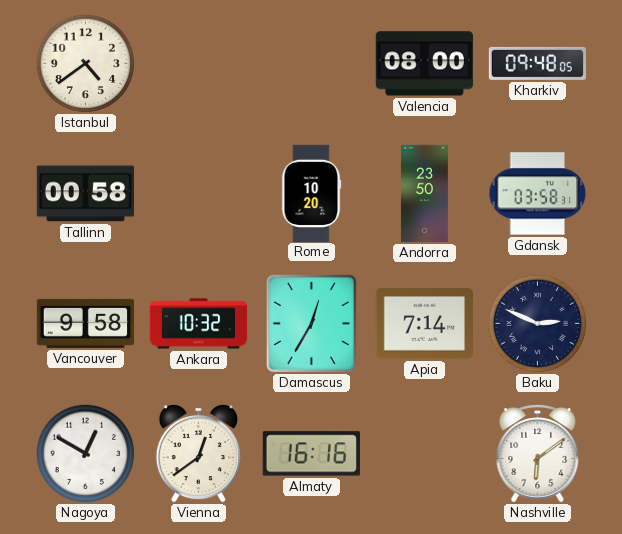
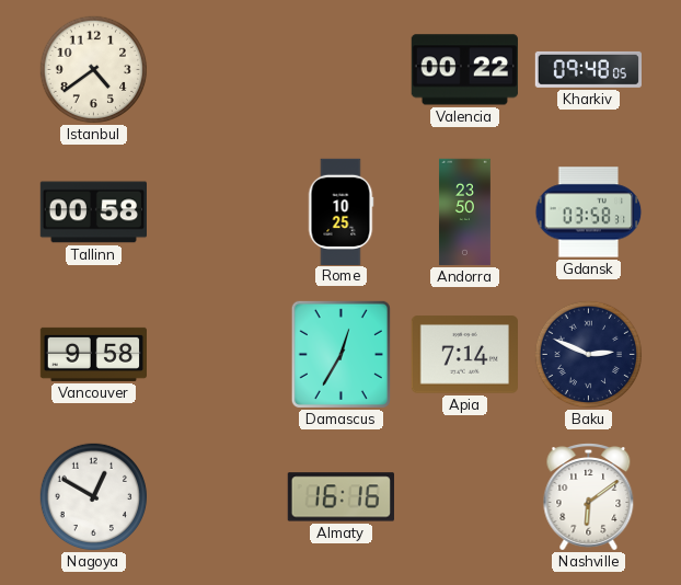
Valencia: 08:00 -> 00:22
Rome: 10:20 -> 10:25
Ankara: 10:32 -> none
Vienna: 12:39 -> none
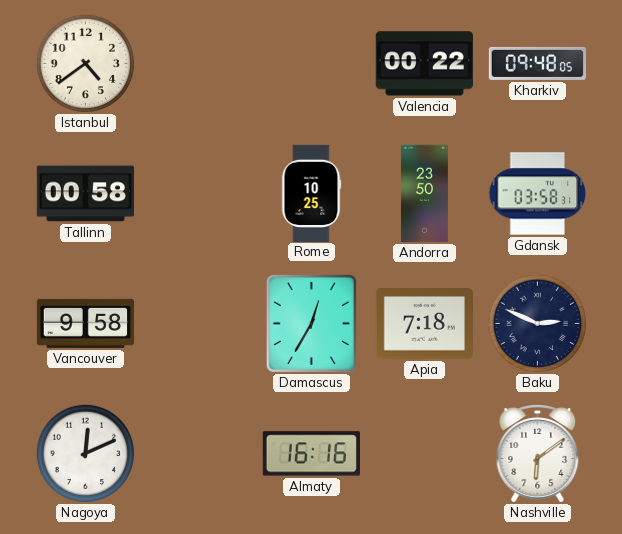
Apia: 7:14 -> 7:18
Nagoya: 12:50 -> 12:11
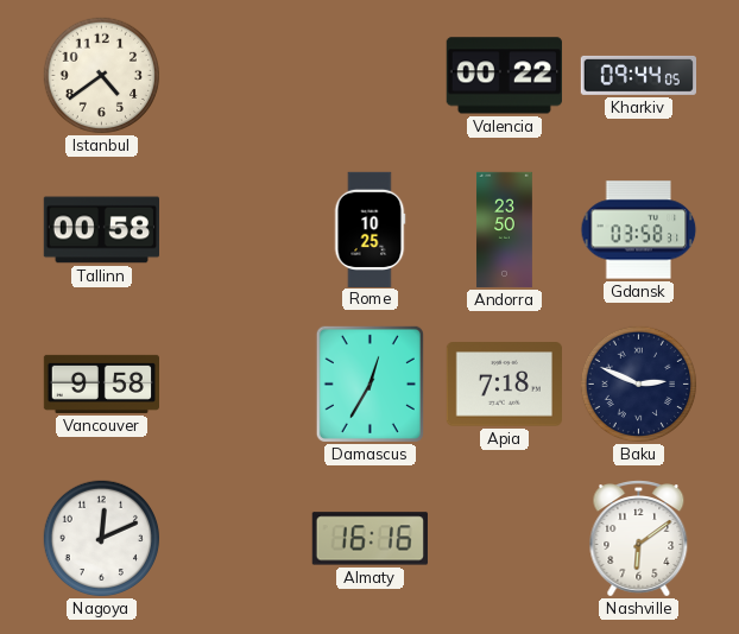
Kharkiv: 09:48 -> 09:44
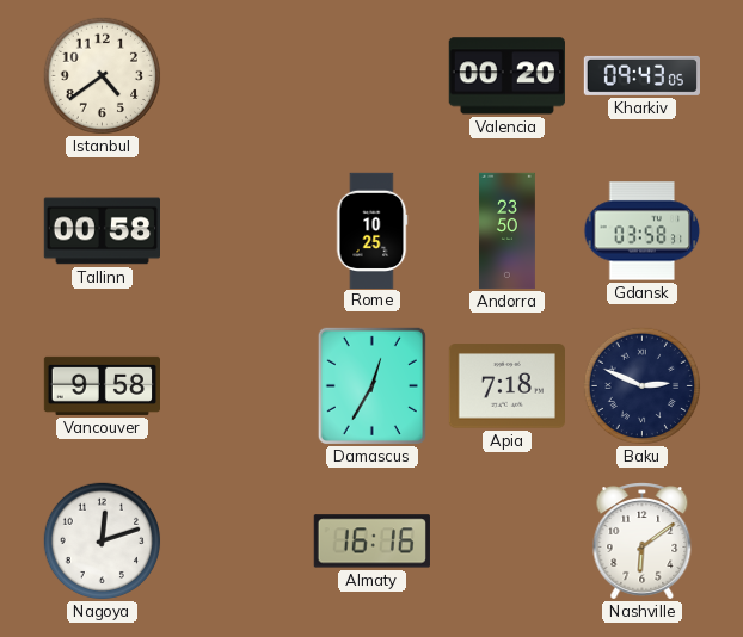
Valencia: 00:22 -> 00:20
Kharkiv: 09:44 -> 09:43
Nagoya: 12:11 -> 12:12
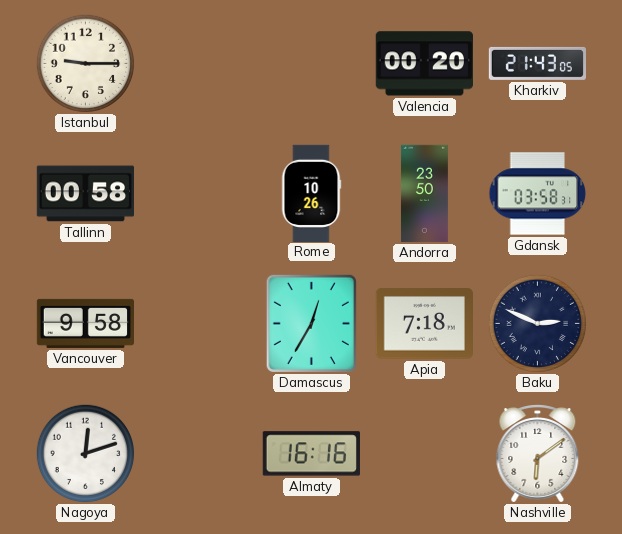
Istanbul: 4:39 -> 9:15
Kharkiv: 09:43 -> 21:43
Rome: 10:25 -> 10:26
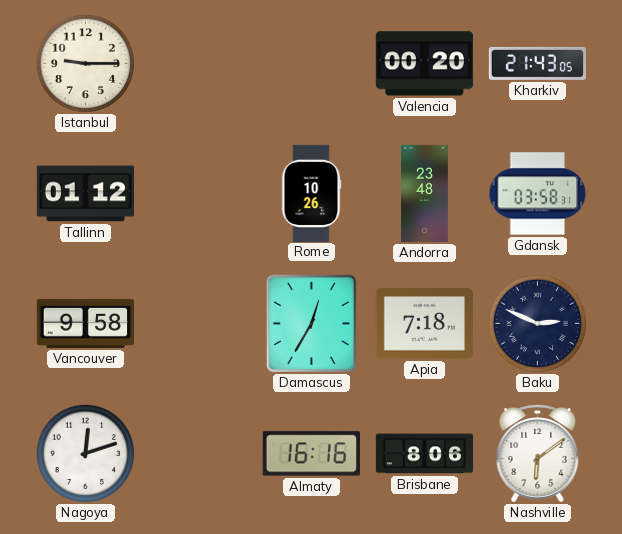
Tallinn: 00:58 -> 01:12
Andorra: 23:50 -> 23:48
Brisbane: none -> 8:06
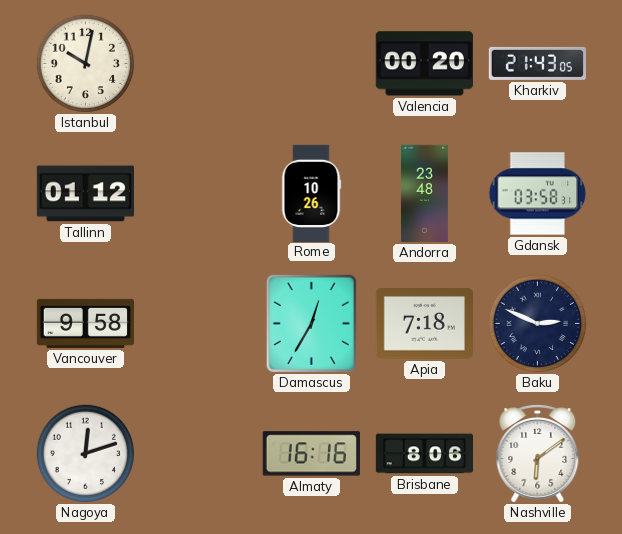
Istanbul: 9:15 -> 10:02
